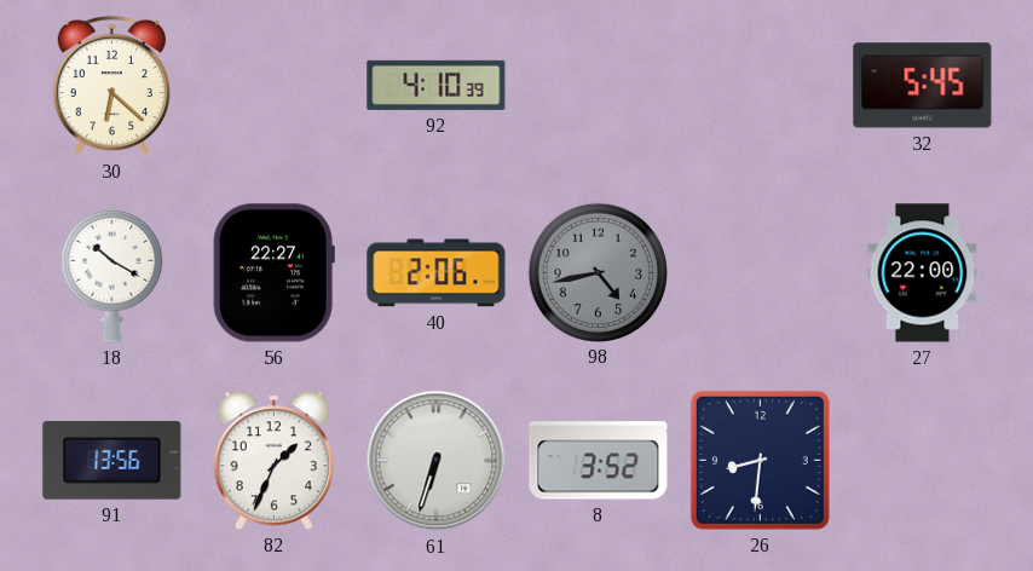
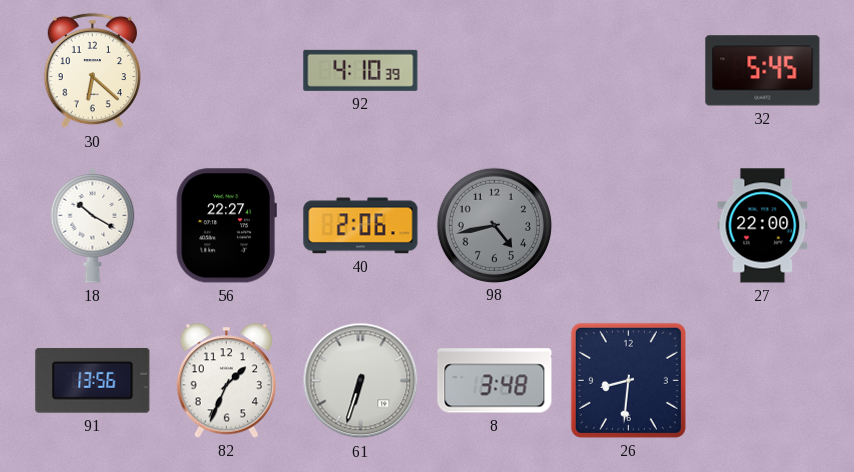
8: 3:52 -> 3:48
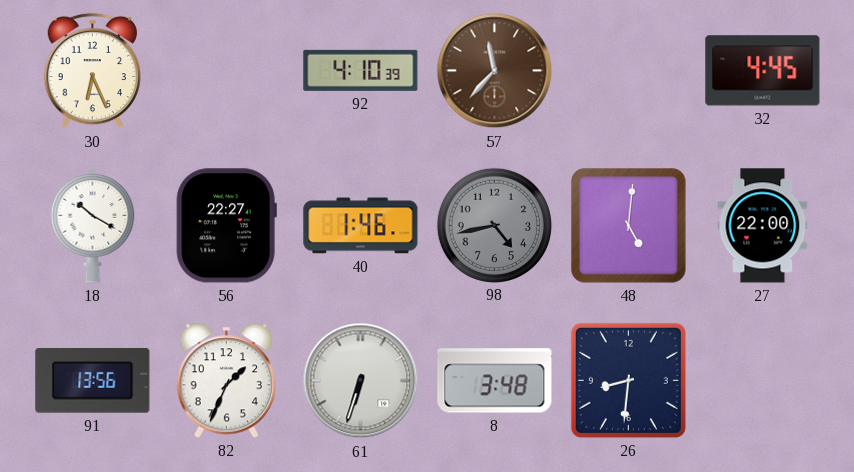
30: 6:22 -> 6:26
57: none -> 11:37
32: 5:45 -> 4:45
40: 2:06 -> 1:46
48: none -> 5:01
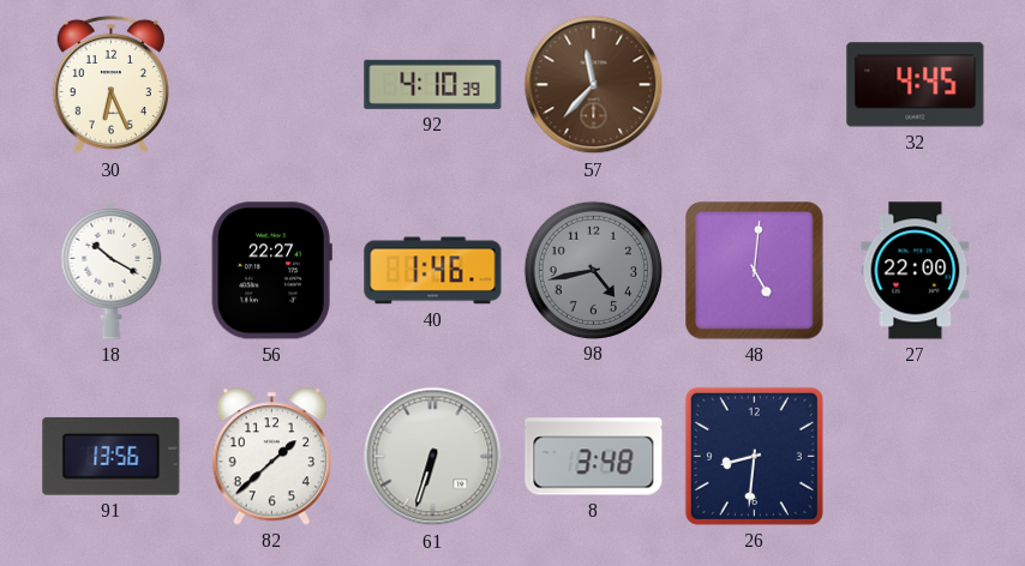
82: 1:34 -> 1:38
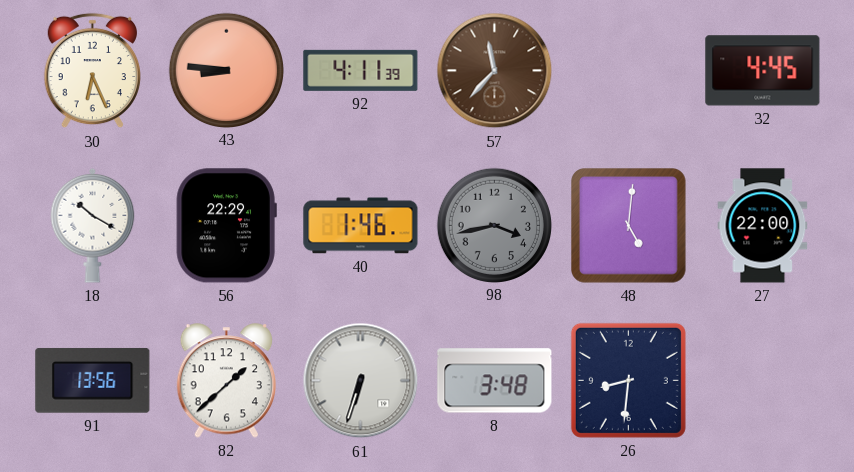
43: none -> 8:46
92: 4:10 -> 4:11
56: 22:27 -> 22:29
98: 4:43 -> 3:43
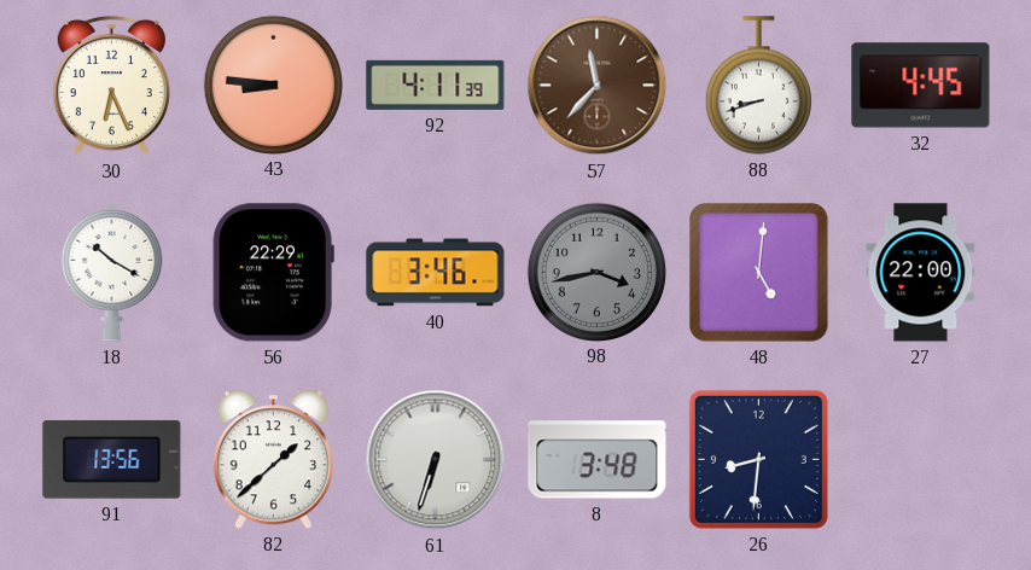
88: none -> 8:42
40: 1:46 -> 3:46
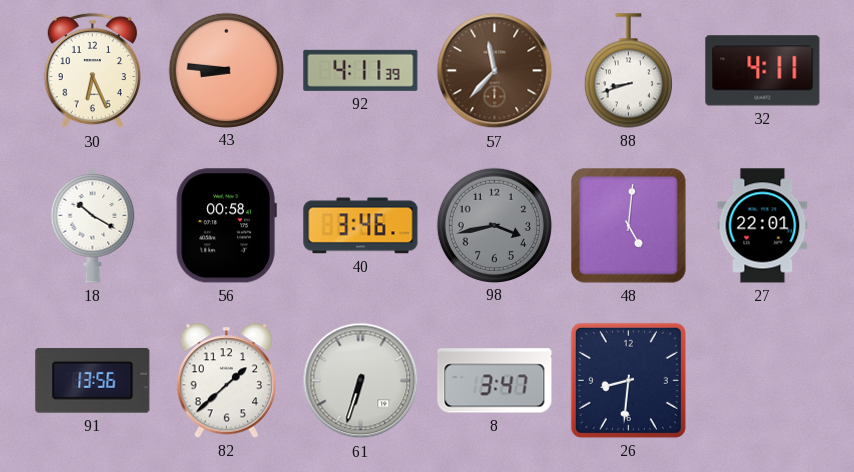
32: 4:45 -> 4:11
56: 22:29 -> 00:58
27: 22:00 -> 22:01
8: 3:48 -> 3:47
